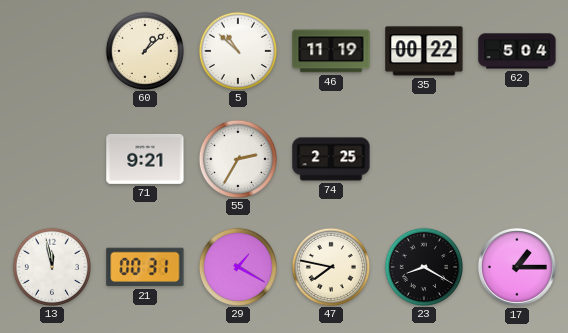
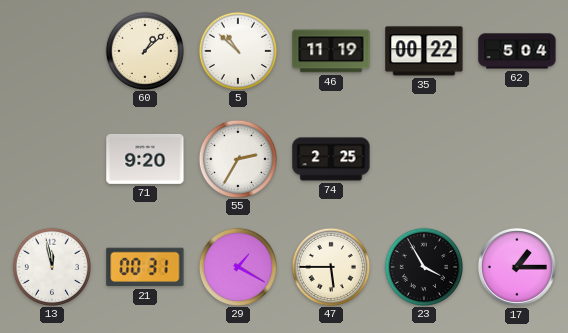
71: 9:21 -> 9:20
47: 7:47 -> 5:45
23: 8:20 -> 3:55
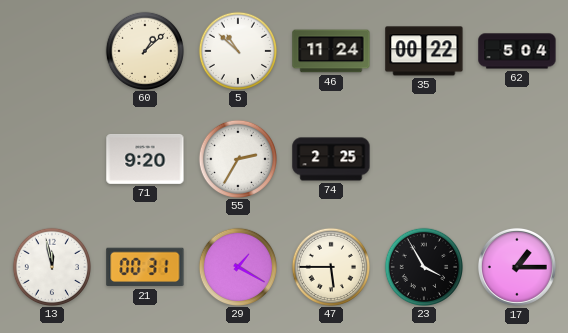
46: 11:19 -> 11:24
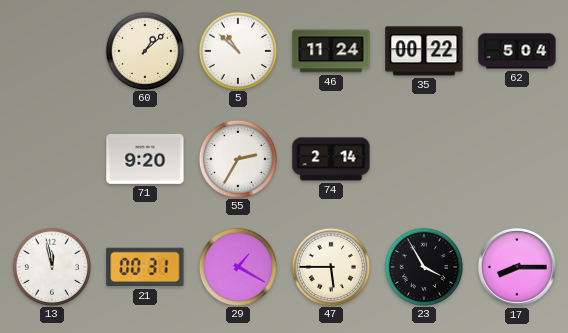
74: 2:25 -> 2:14
17: 1:15 -> 8:15
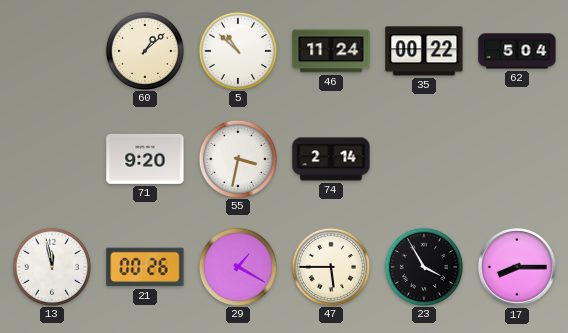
55: 2:35 -> 3:32
21: 00:31 -> 00:26
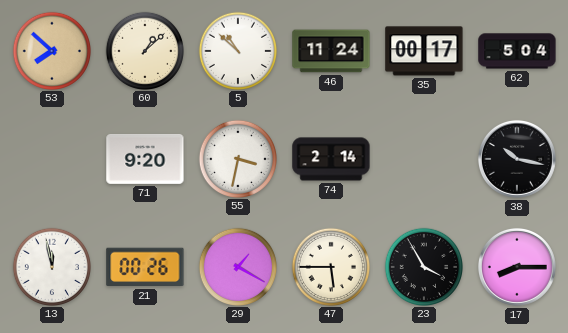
53: none -> 7:52
35: 00:22 -> 00:17
38: none -> 10:17
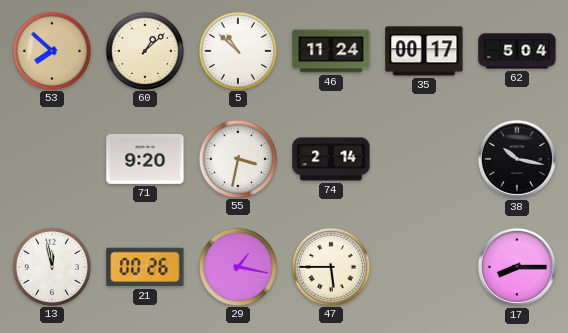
29: 1:20 -> 1:17
23: 3:55 -> none
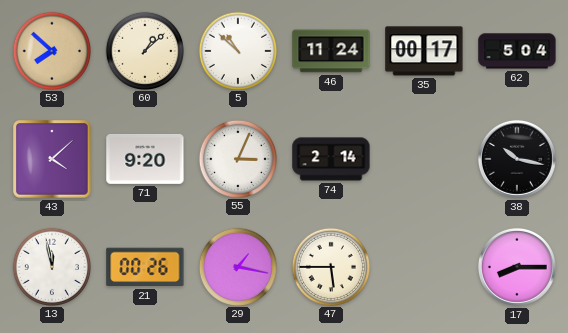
43: none -> 4:08
55: 3:32 -> 3:04
